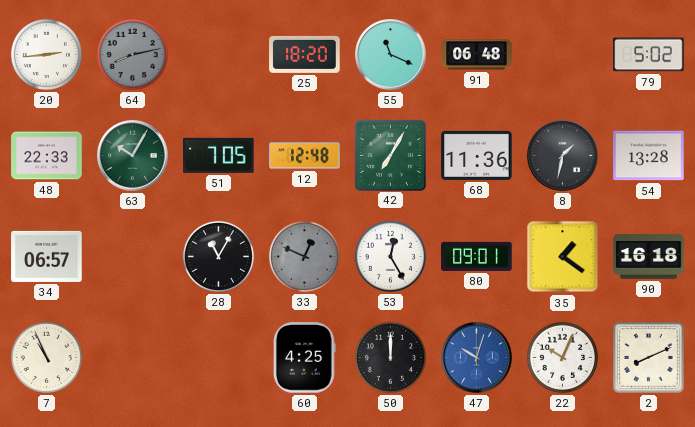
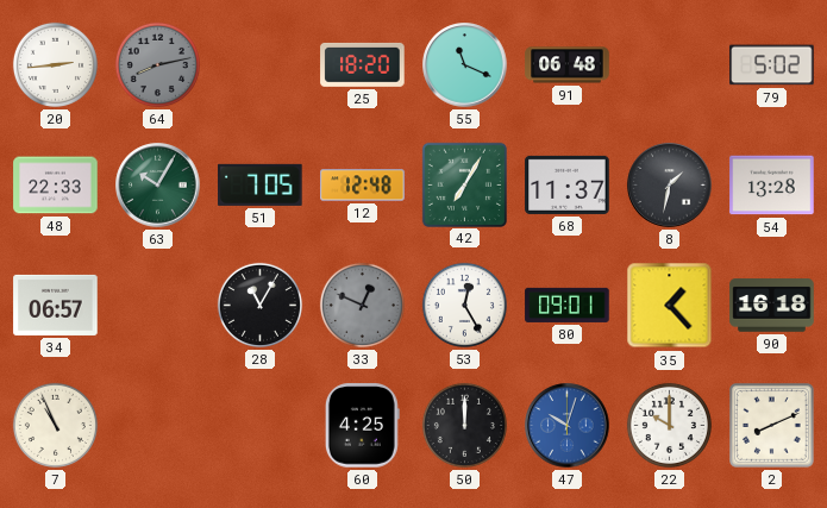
68: 11:36 -> 11:37
35: 1:21 -> 1:23
22: 10:04 -> 10:00
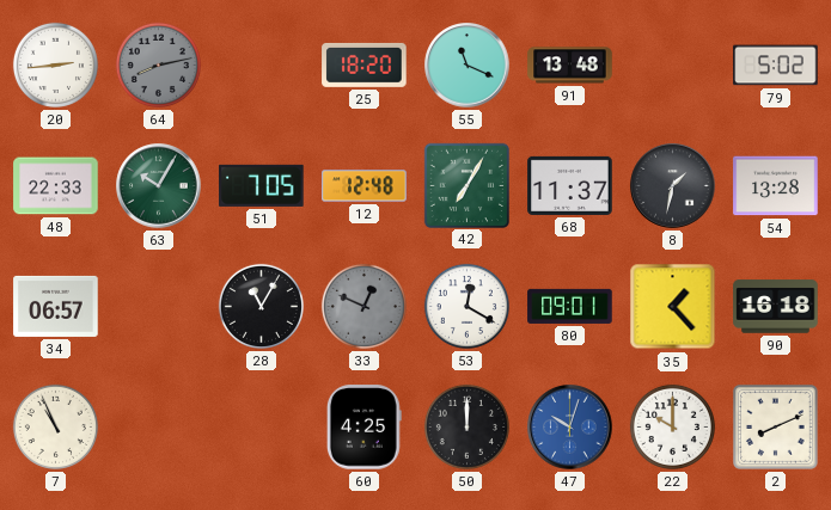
91: 06:48 -> 13:48
53: 12:25 -> 12:20
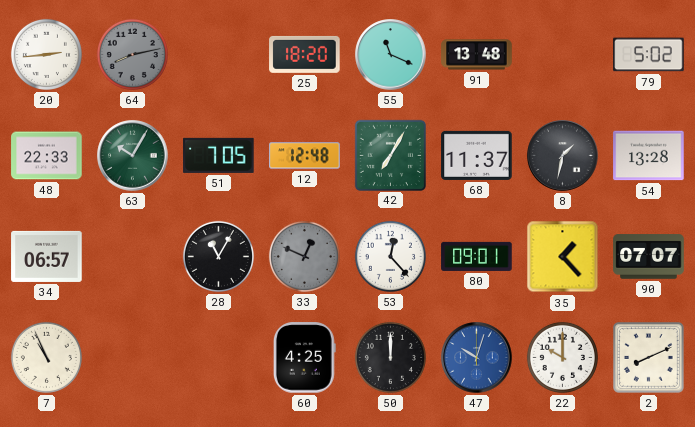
53: 12:20 -> 12:23
90: 16:18 -> 07:07
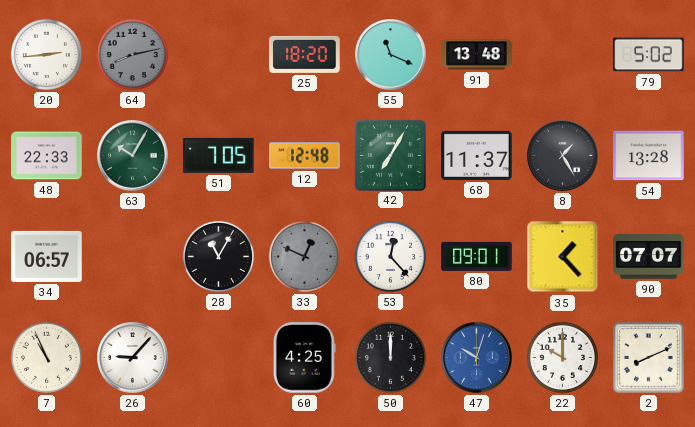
8: 1:32 -> 1:25
26: none -> 9:07
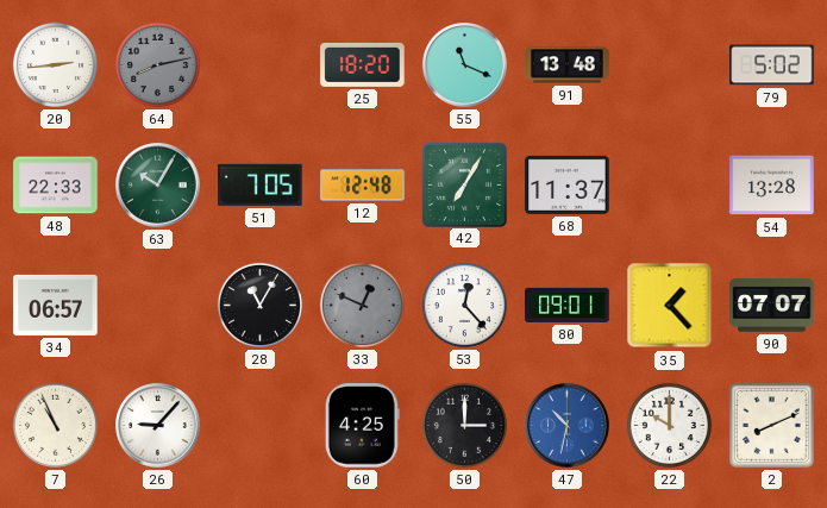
8: 1:25 -> none
50: 12:00 -> 3:00
47: 10:03 -> 10:32
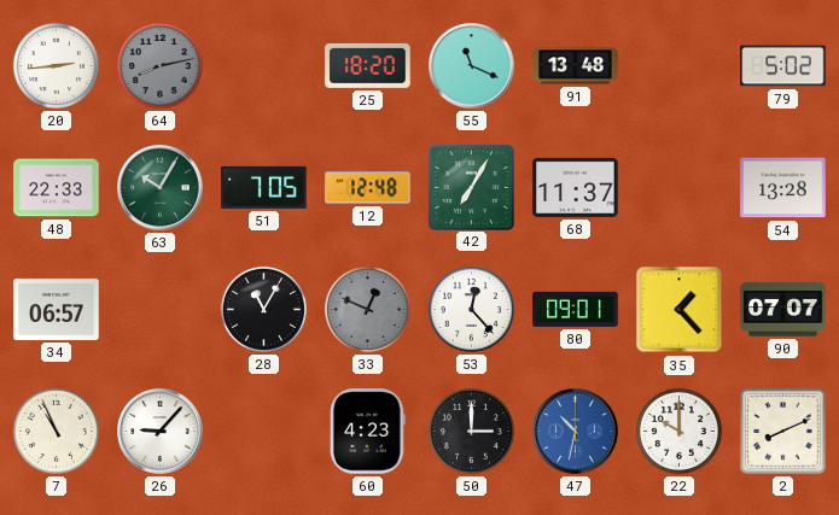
60: 4:25 -> 4:23
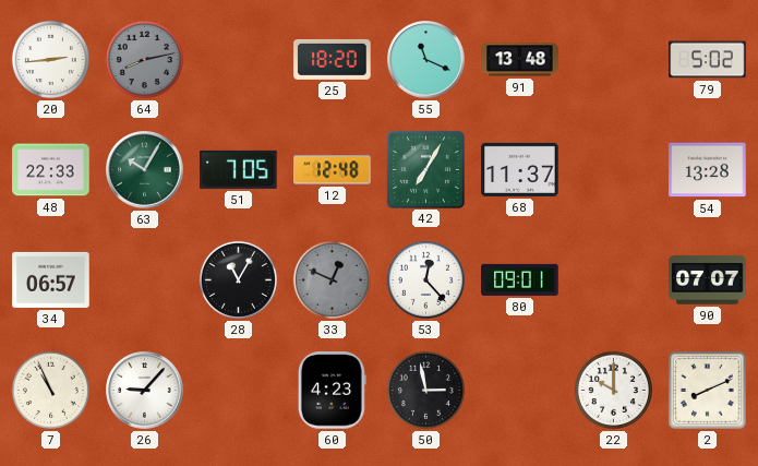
35: 1:23 -> none
50: 3:00 -> 2:58
47: 10:32 -> none
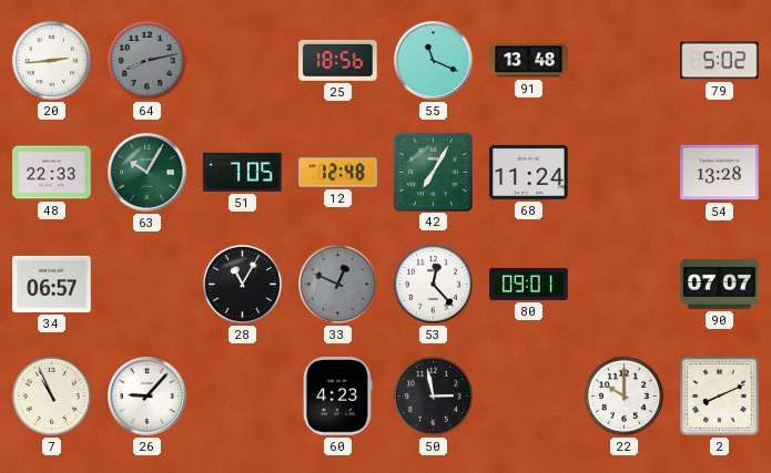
25: 18:20 -> 18:56
68: 11:37 -> 11:24
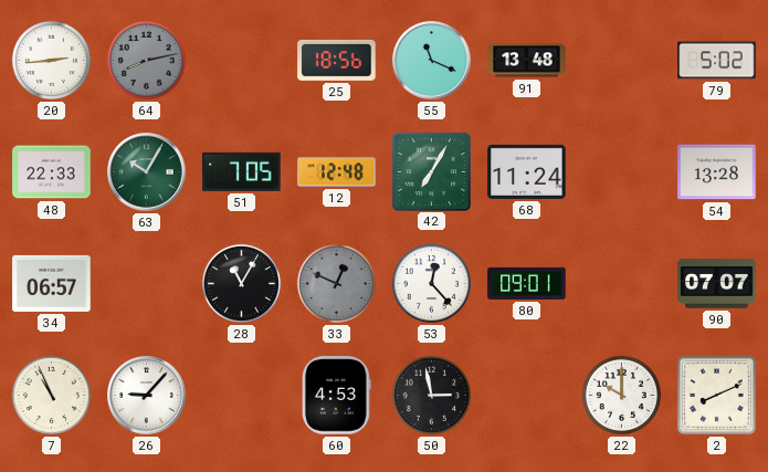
60: 4:23 -> 4:53
